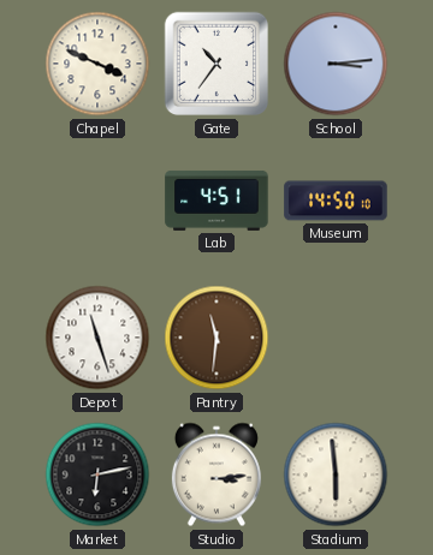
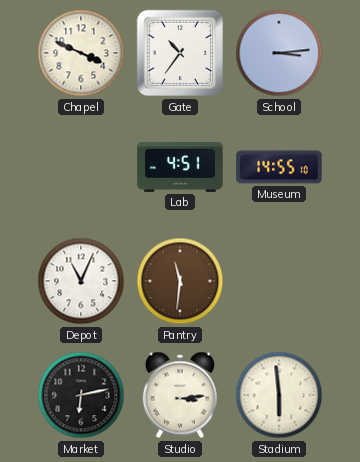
Museum: 14:50 -> 14:55
Depot: 11:27 -> 11:04
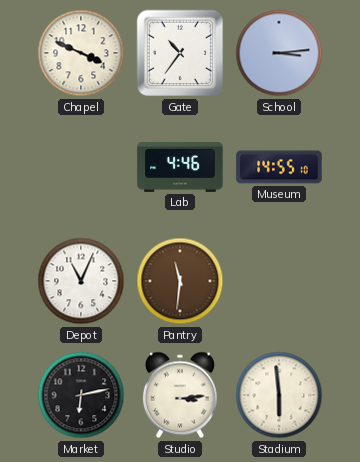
Lab: 4:51 -> 4:46
